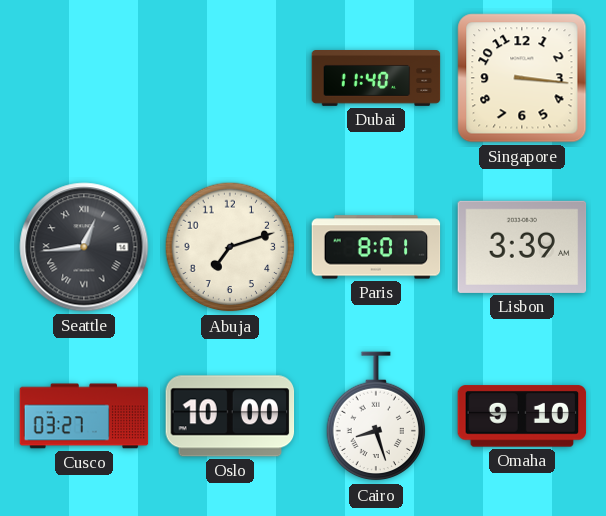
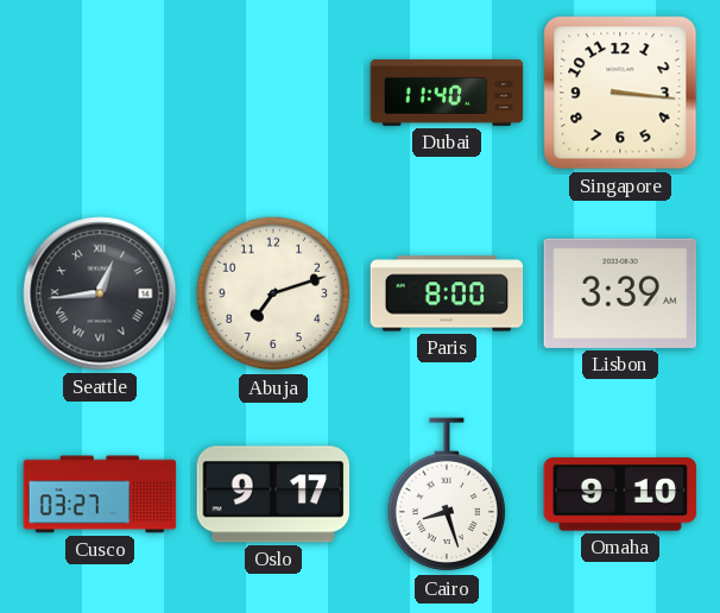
Paris: 8:01 -> 8:00
Oslo: 10:00 -> 9:17
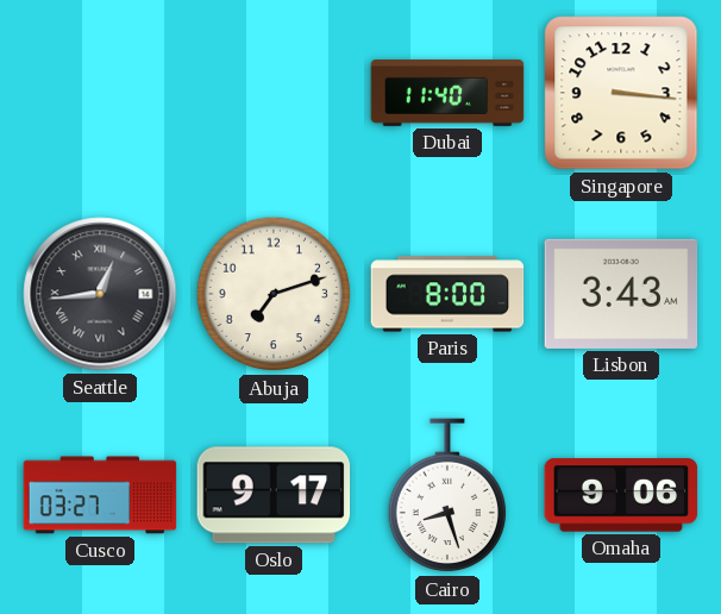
Lisbon: 3:39 -> 3:43
Omaha: 9:10 -> 9:06
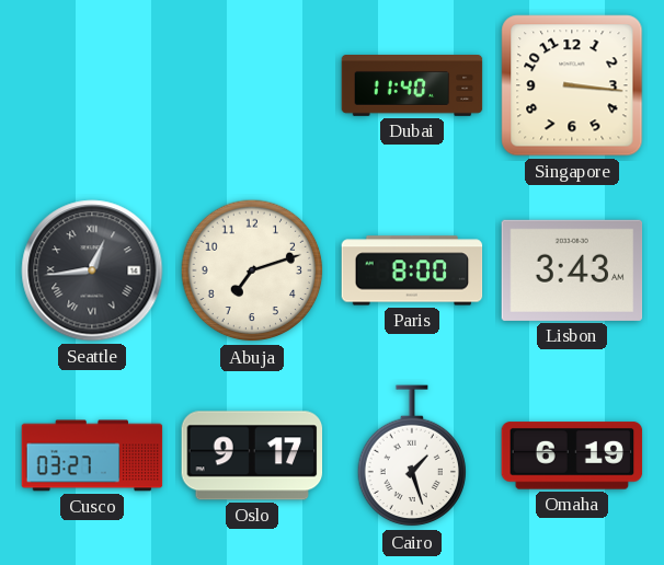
Cairo: 8:27 -> 1:27
Omaha: 9:06 -> 6:19
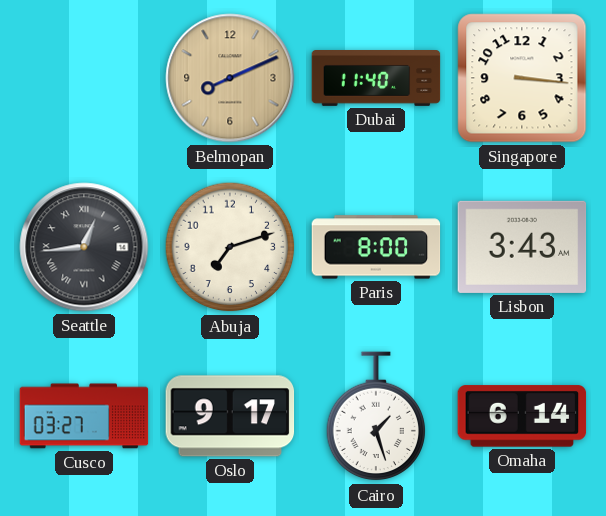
Belmopan: none -> 8:11
Omaha: 6:19 -> 6:14
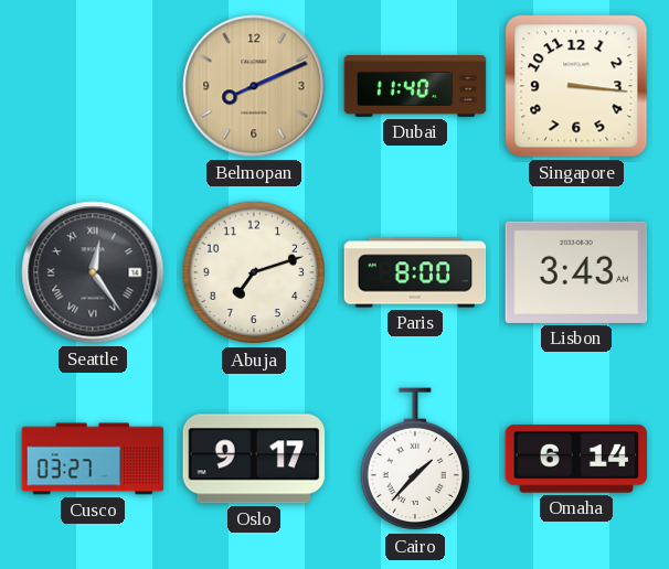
Seattle: 12:44 -> 12:24
Cairo: 1:27 -> 1:37
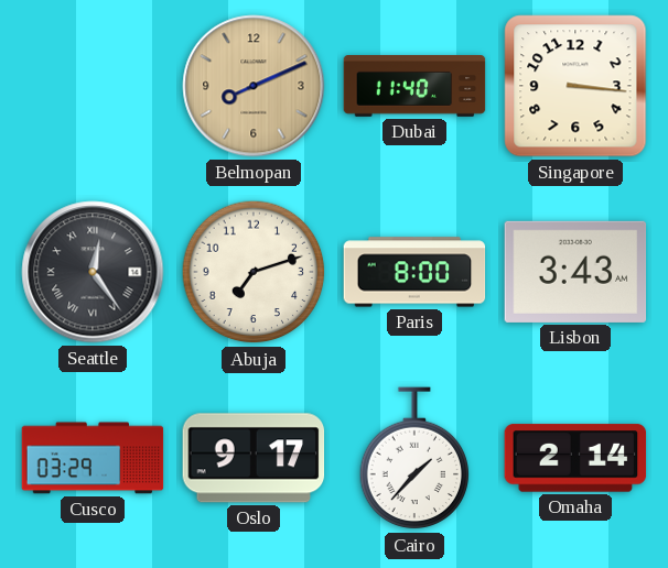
Cusco: 03:27 -> 03:29
Omaha: 6:14 -> 2:14
